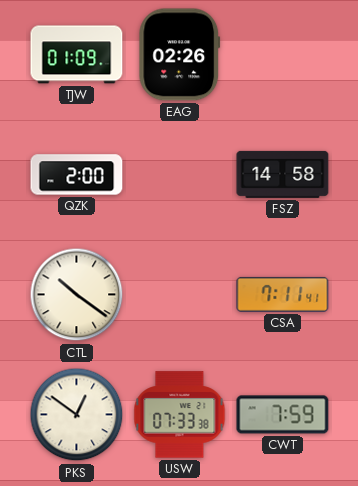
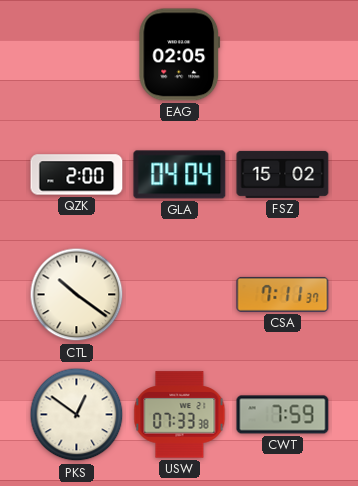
TJW: 01:09 -> none
EAG: 02:26 -> 02:05
GLA: none -> 04:04
FSZ: 14:58 -> 15:02
CSA: 7:11:41 -> 7:11:37
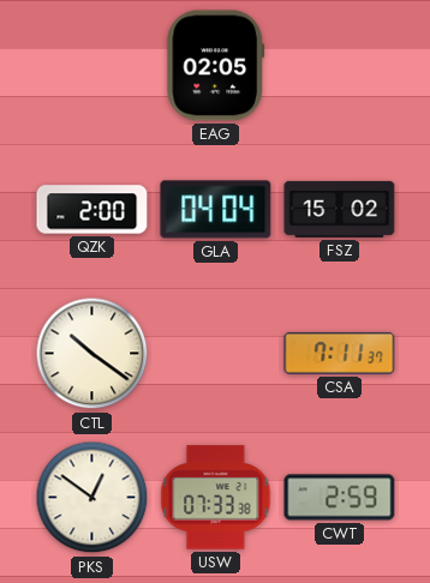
CWT: 7:59 -> 2:59
